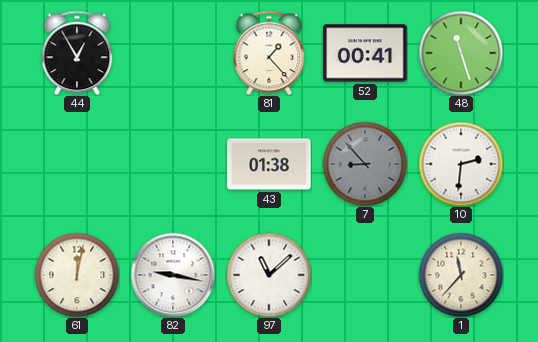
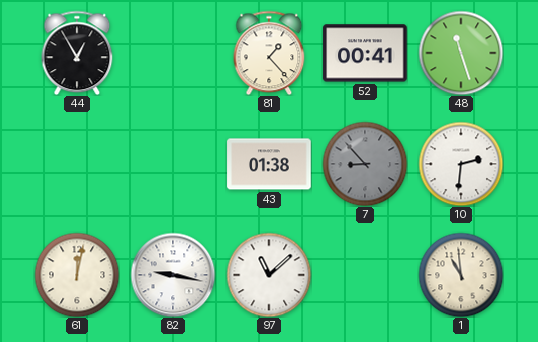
1: 11:37 -> 10:59
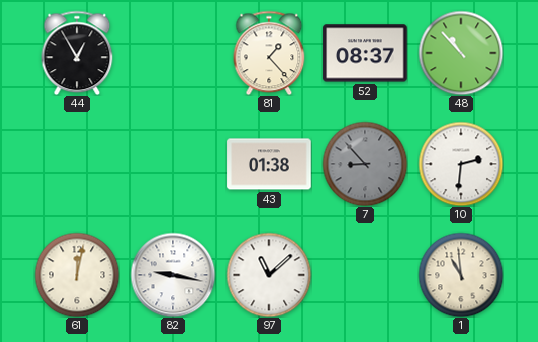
52: 00:41 -> 08:37
48: 11:27 -> 10:53
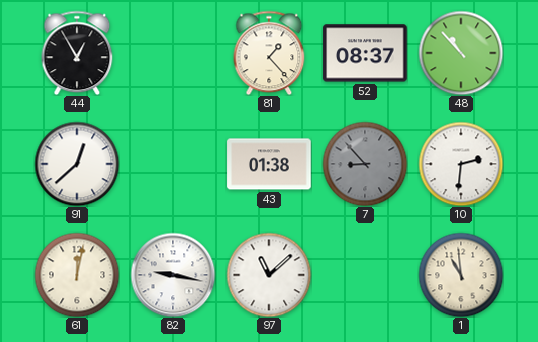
91: none -> 12:38
